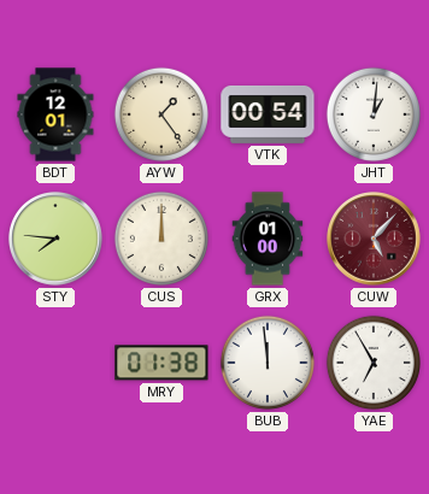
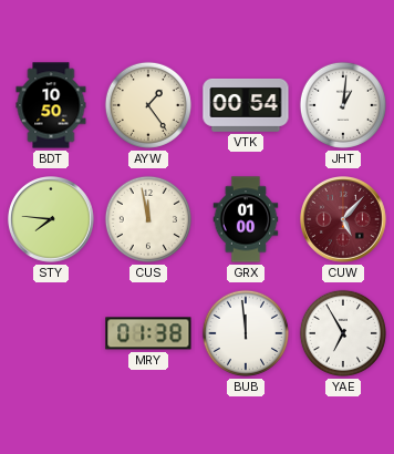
BDT: 12:01 -> 10:50
CUS: 12:00 -> 11:58
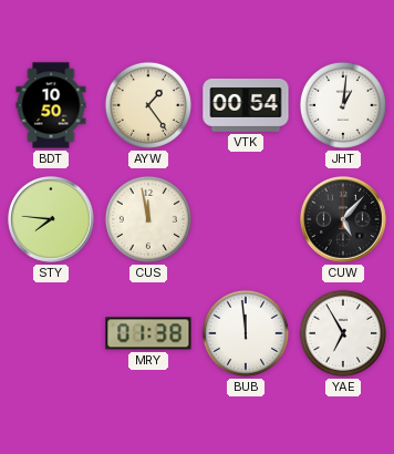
GRX: 01:00 -> none
CUW dial: burgundy -> black
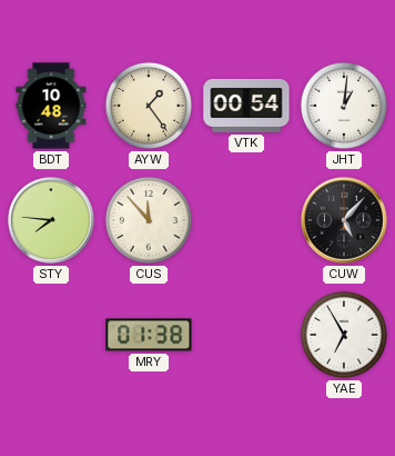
BDT: 10:50 -> 10:48
CUS: 11:58 -> 11:53
BUB: 11:59 -> none
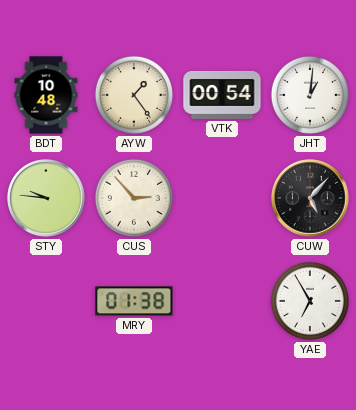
STY: 7:46 -> 9:46
CUS: 11:53 -> 2:53
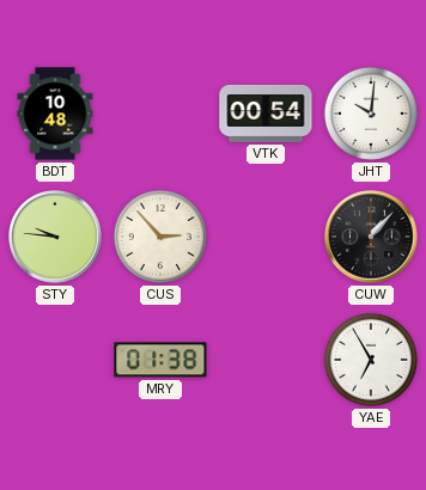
AYW: 1:24 -> none
JHT: 1:01 -> 10:01
CUW: 5:07 -> 1:07
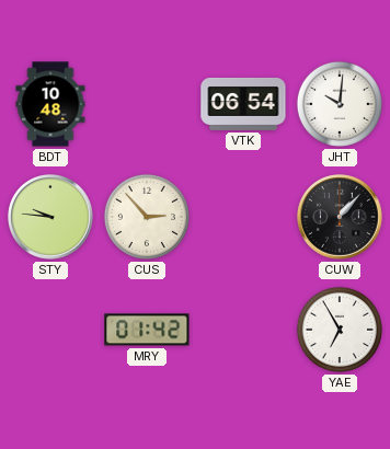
VTK: 00:54 -> 06:54
MRY: 01:38 -> 01:42
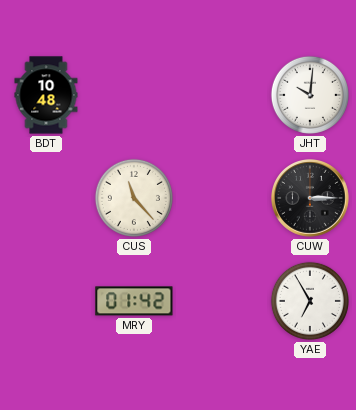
VTK: 06:54 -> none
STY: 9:46 -> none
CUS: 2:53 -> 11:23
CUW: 1:07 -> 3:15
